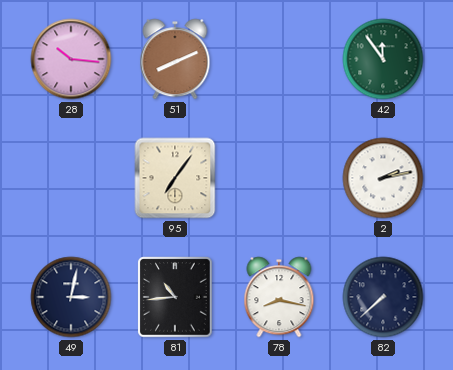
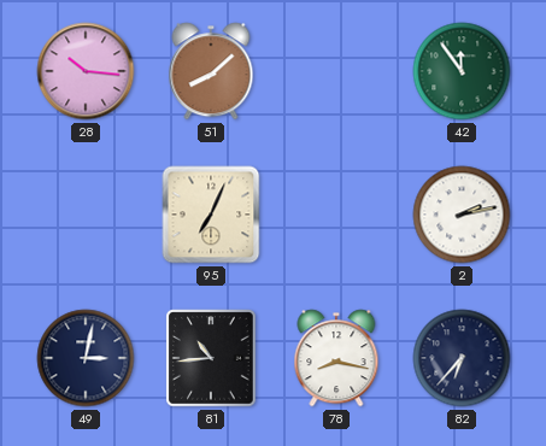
51: 8:11 -> 8:08
95: 7:06 -> 7:04
82: 7:38 -> 6:37
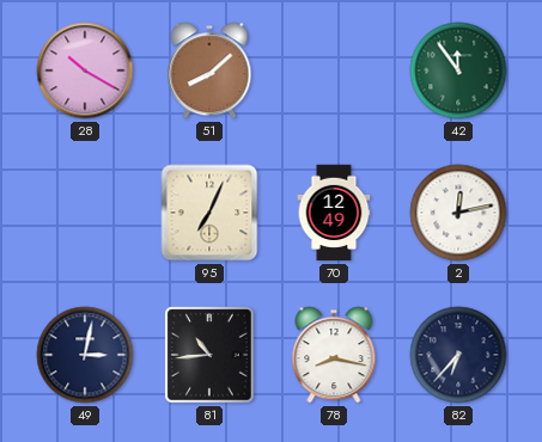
28: 10:16 -> 10:20
70: none -> 12:49
2: 2:13 -> 12:13
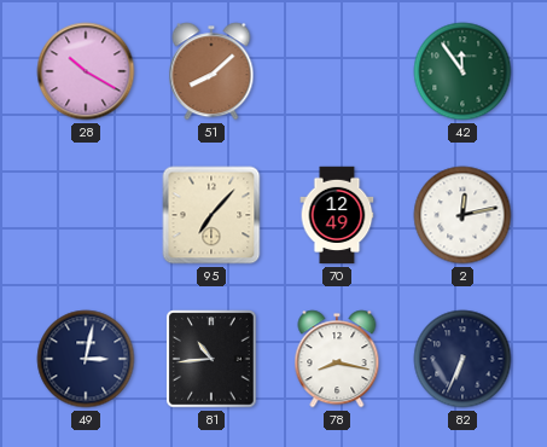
95: 7:04 -> 7:07
82: 6:37 -> 6:34
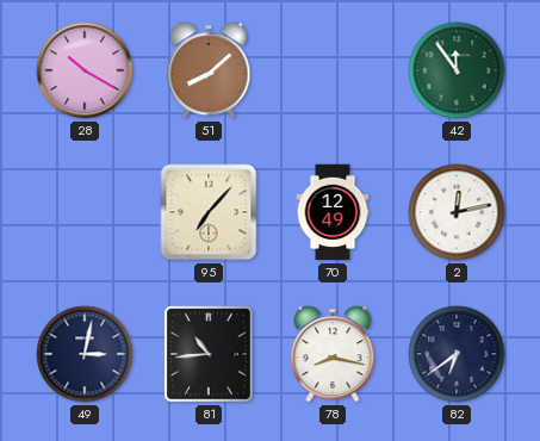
82: 6:34 -> 6:39
